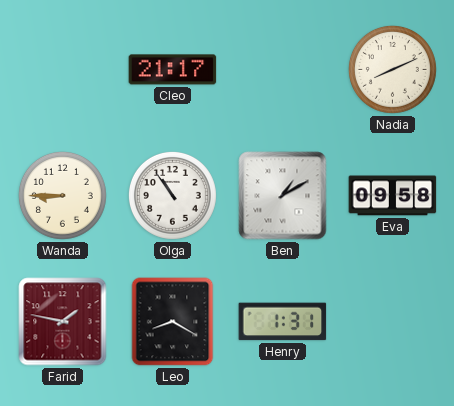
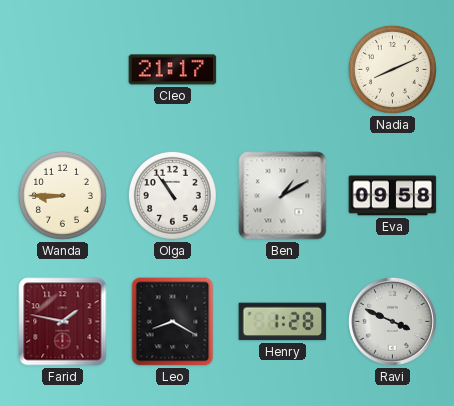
Henry: 1:31 -> 1:28
Ravi: none -> 3:49
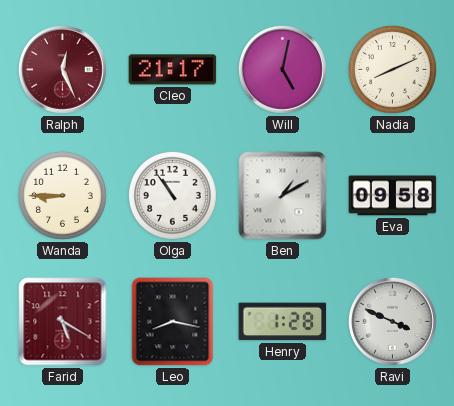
Ralph: none -> 12:26
Will: none -> 5:02
Farid: 1:47 -> 5:20
Leo: 8:20 -> 8:17
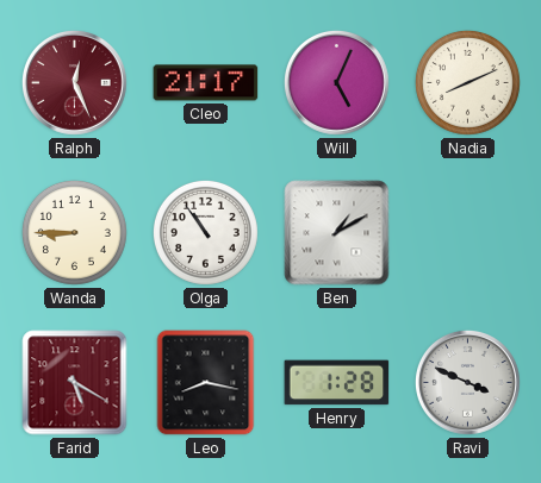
Will: 5:02 -> 5:04
Eva: 09:58 -> none
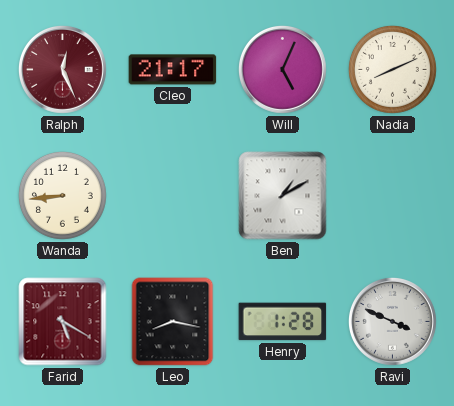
Wanda: 8:45 -> 8:44
Olga: 10:54 -> none
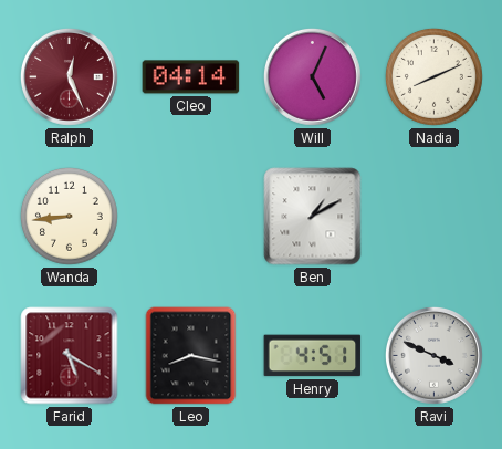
Cleo: 21:17 -> 04:14
Henry: 1:28 -> 4:51
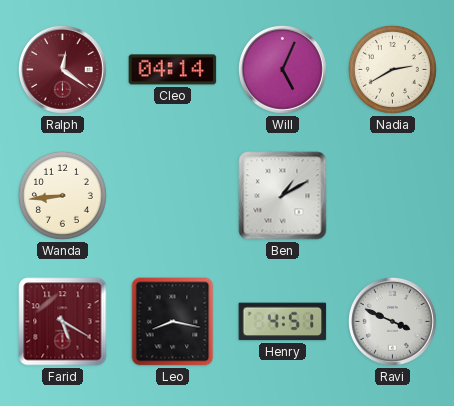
Ralph: 12:26 -> 12:21
Nadia: 8:11 -> 2:40
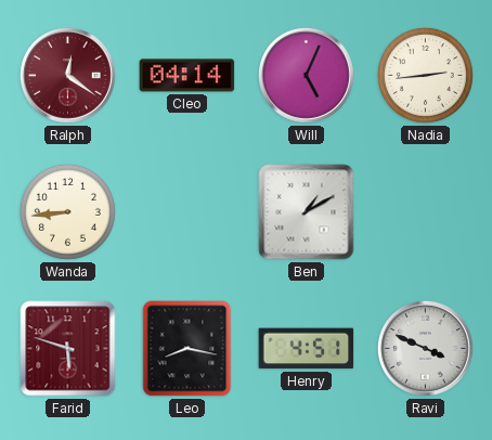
Nadia: 2:40 -> 2:44
Farid: 5:20 -> 5:48
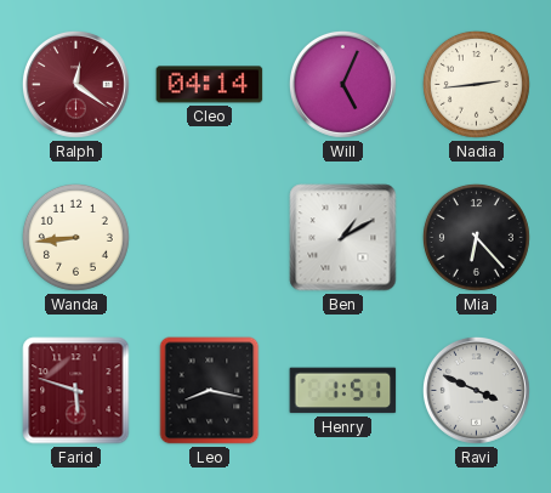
Mia: none -> 6:23
Henry: 4:51 -> 1:51
